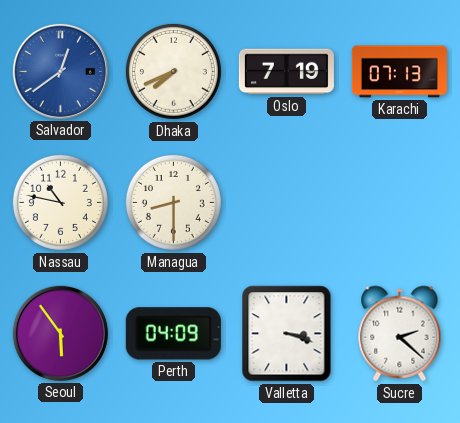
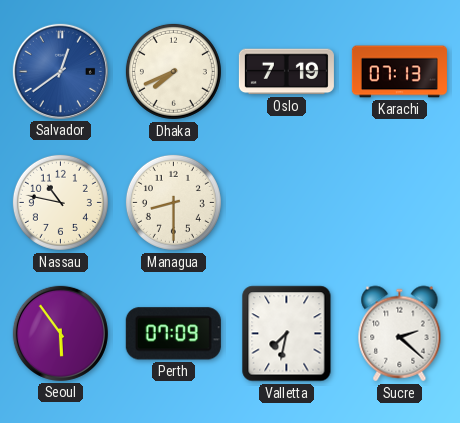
Perth: 04:09 -> 07:09
Valletta: 3:18 -> 7:32
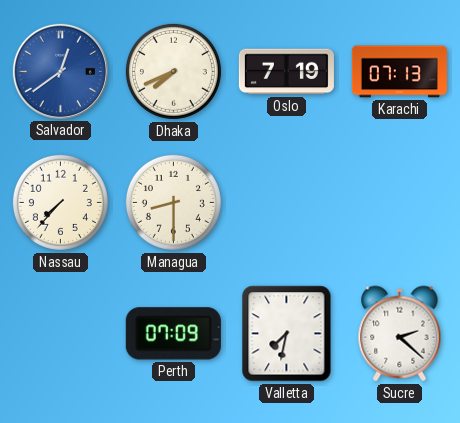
Nassau: 10:47 -> 7:37
Seoul: 5:54 -> none
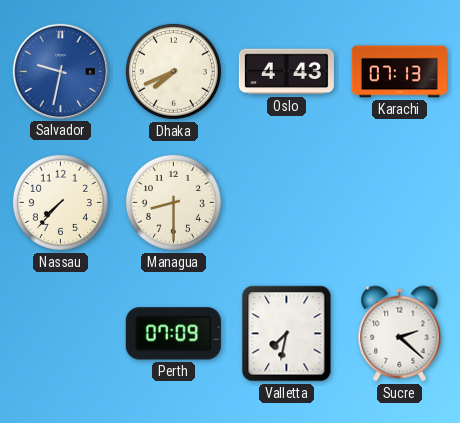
Salvador: 12:39 -> 9:32
Oslo: 7:19 -> 4:43
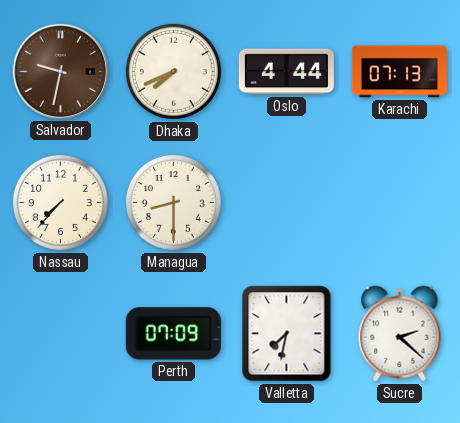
Salvador dial: blue -> brown
Oslo: 4:43 -> 4:44
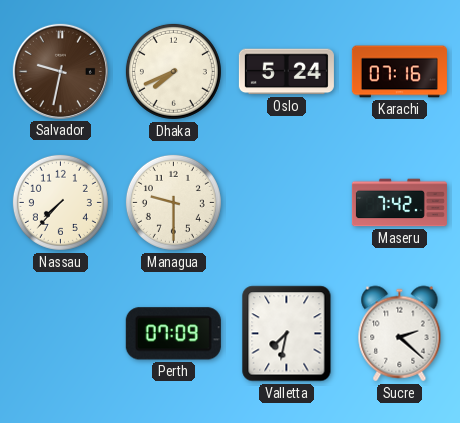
Oslo: 4:44 -> 5:24
Karachi: 07:13 -> 07:16
Managua: 8:30 -> 9:30
Maseru: none -> 7:42
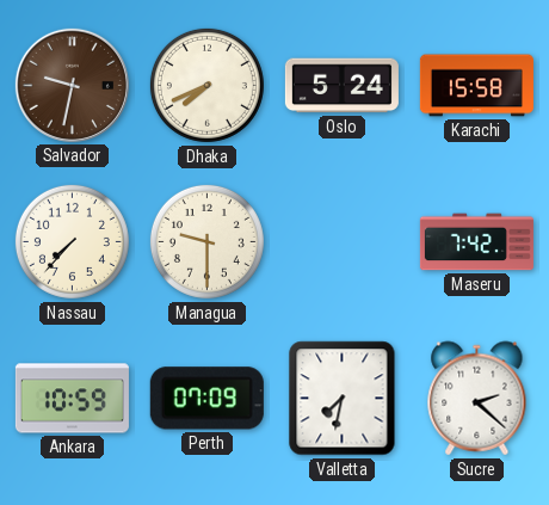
Karachi: 07:16 -> 15:58
Ankara: none -> 10:59
